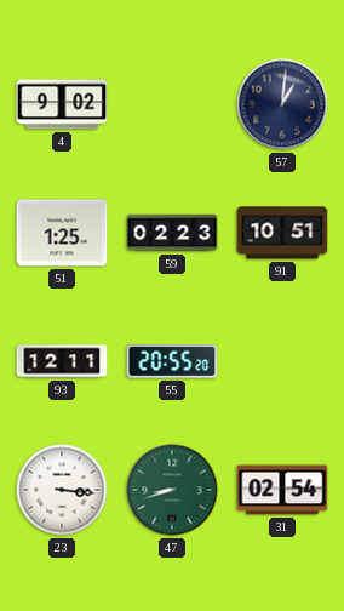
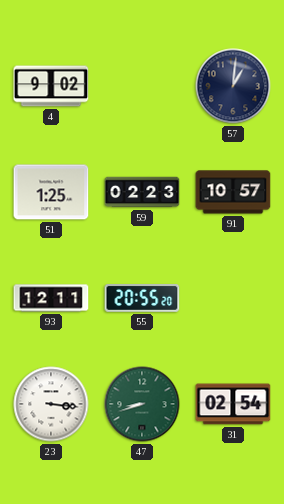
91: 10:51 -> 10:57
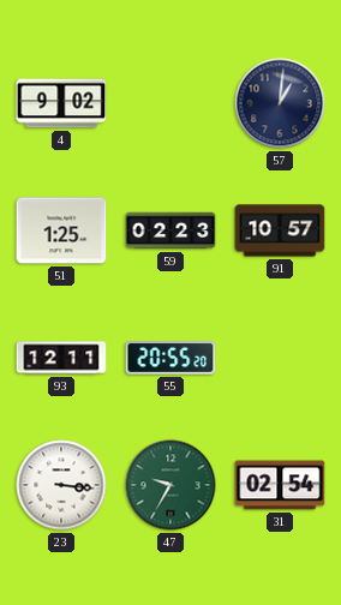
47: 8:42 -> 9:35
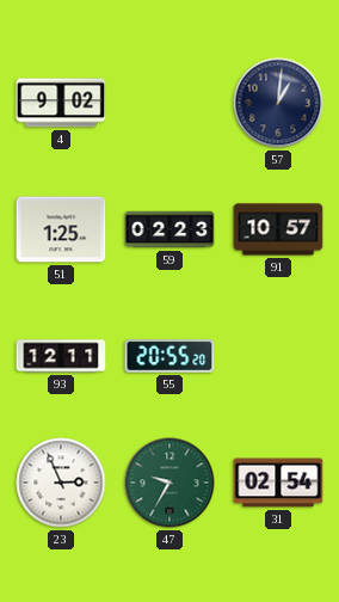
23: 3:16 -> 2:56
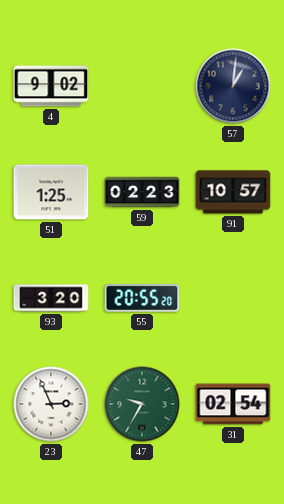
93: 12:11 -> 3:20
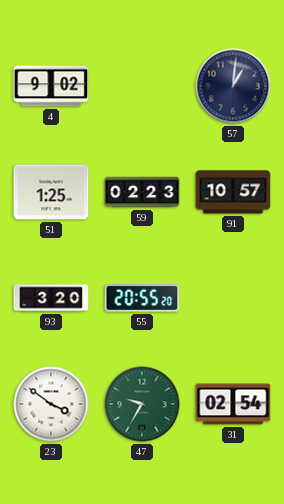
23: 2:56 -> 3:51
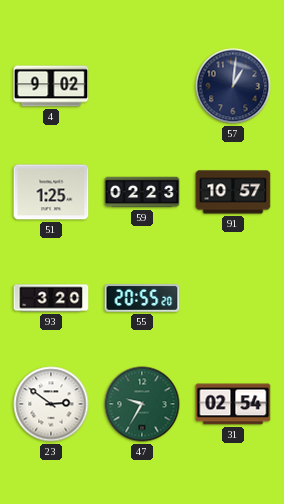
23: 3:51 -> 2:51
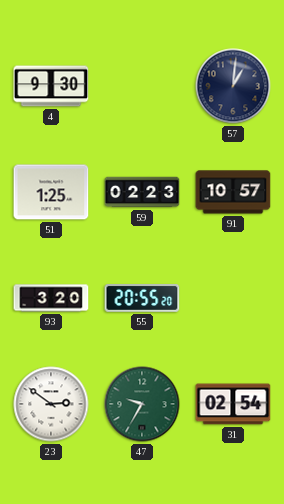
4: 9:02 -> 9:30
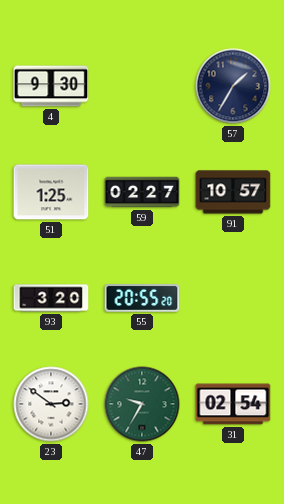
57: 1:01 -> 1:35
59: 02:23 -> 02:27
